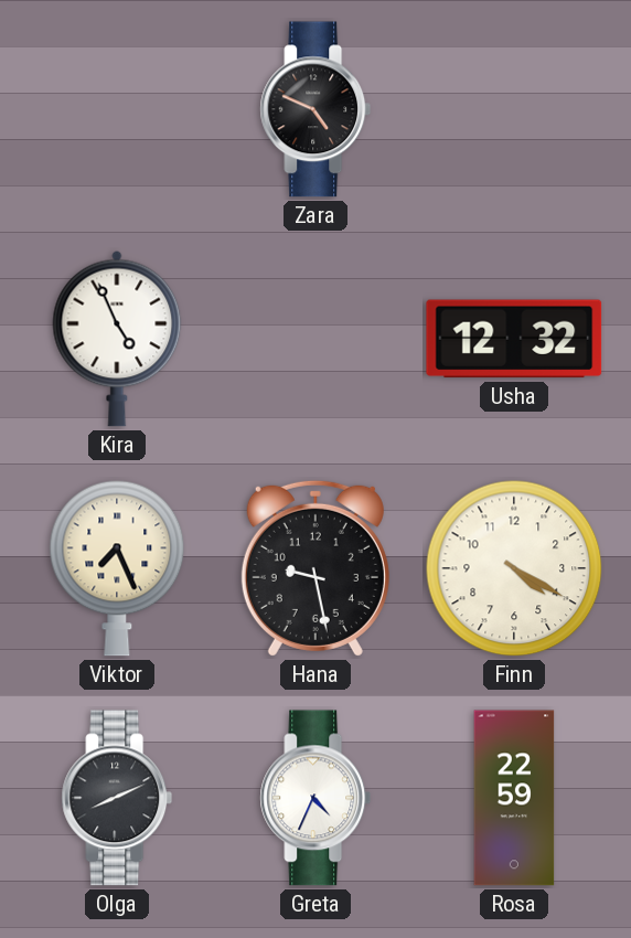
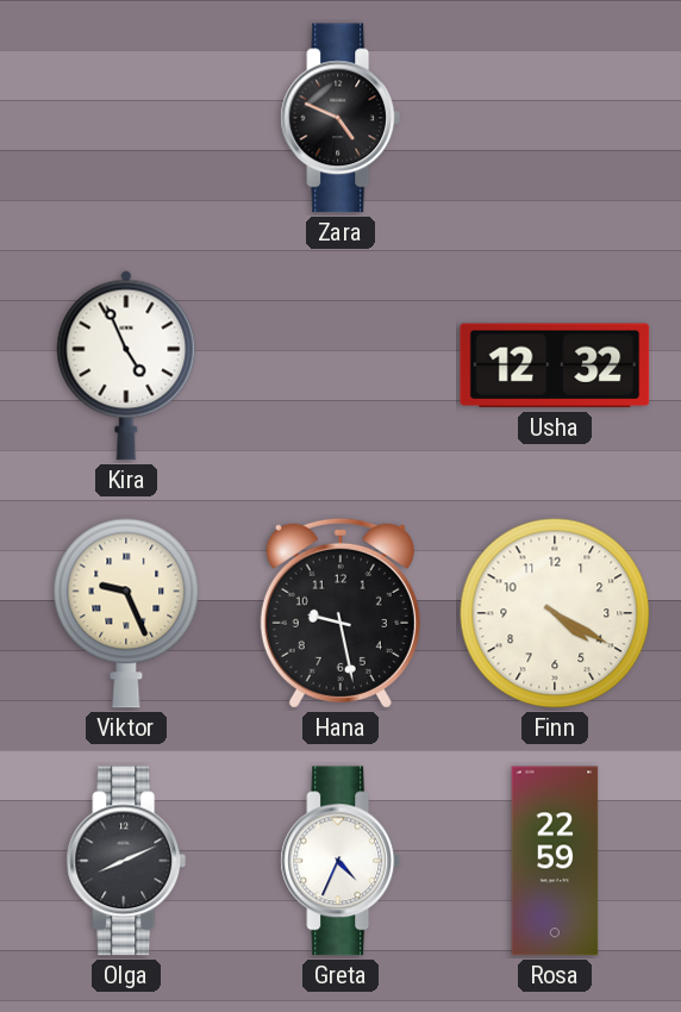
Viktor: 7:26 -> 9:26
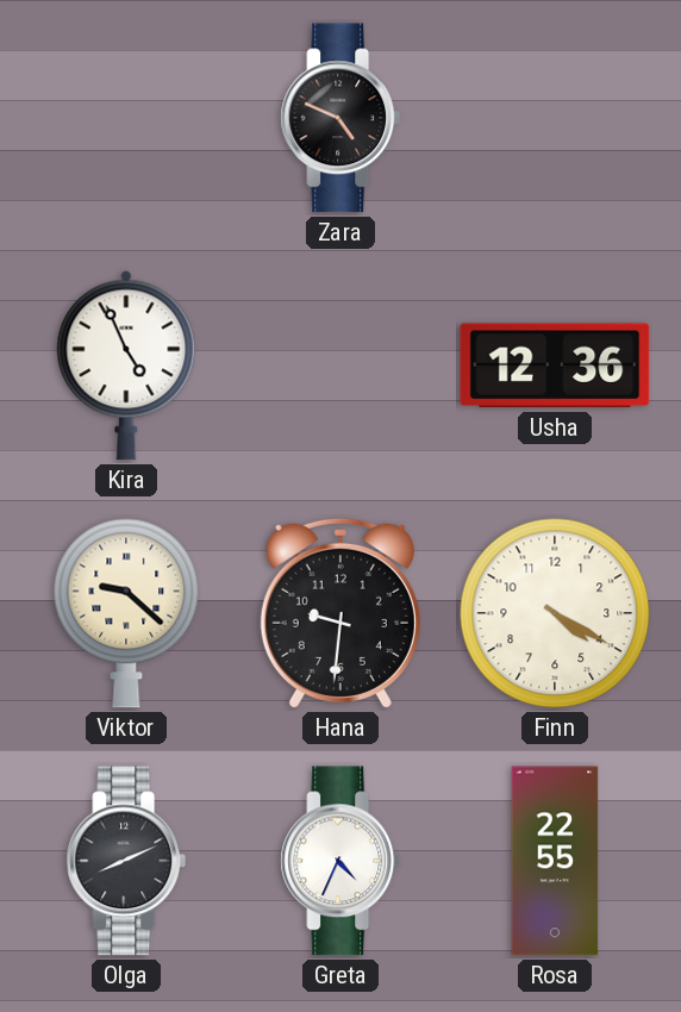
Usha: 12:32 -> 12:36
Viktor: 9:26 -> 9:22
Hana: 9:28 -> 9:31
Rosa: 22:59 -> 22:55
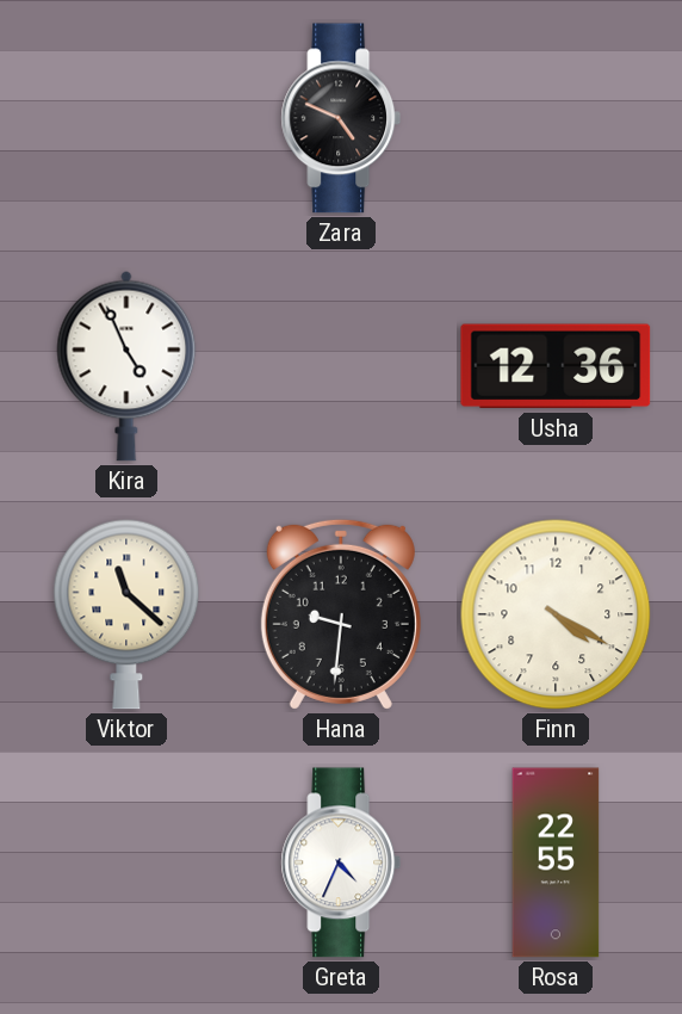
Viktor: 9:22 -> 11:22
Olga: 8:11 -> none
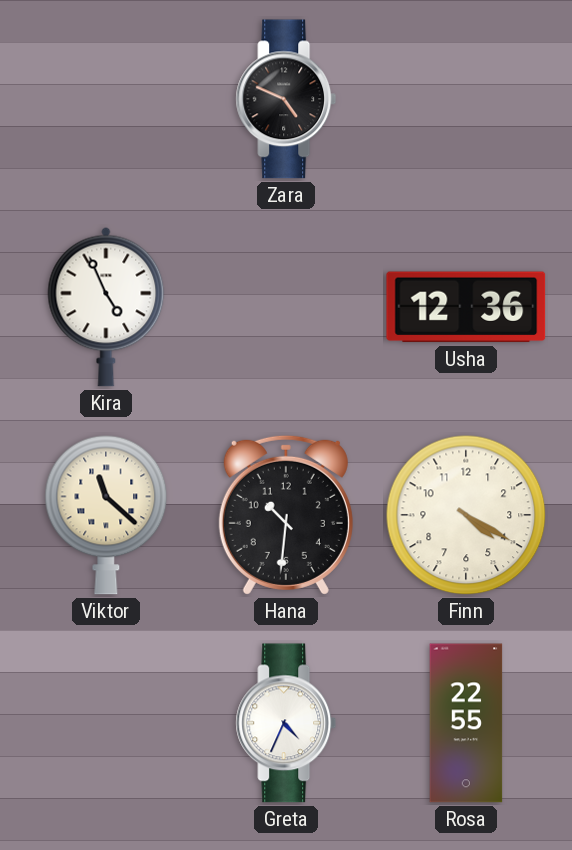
Hana: 9:31 -> 10:31
